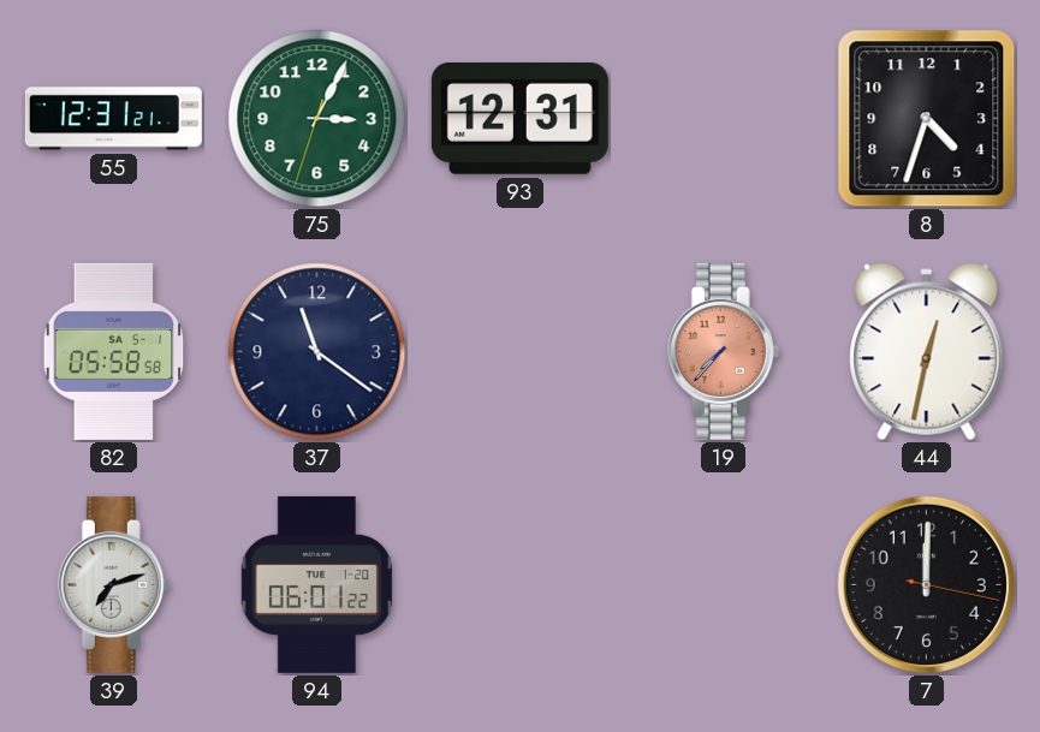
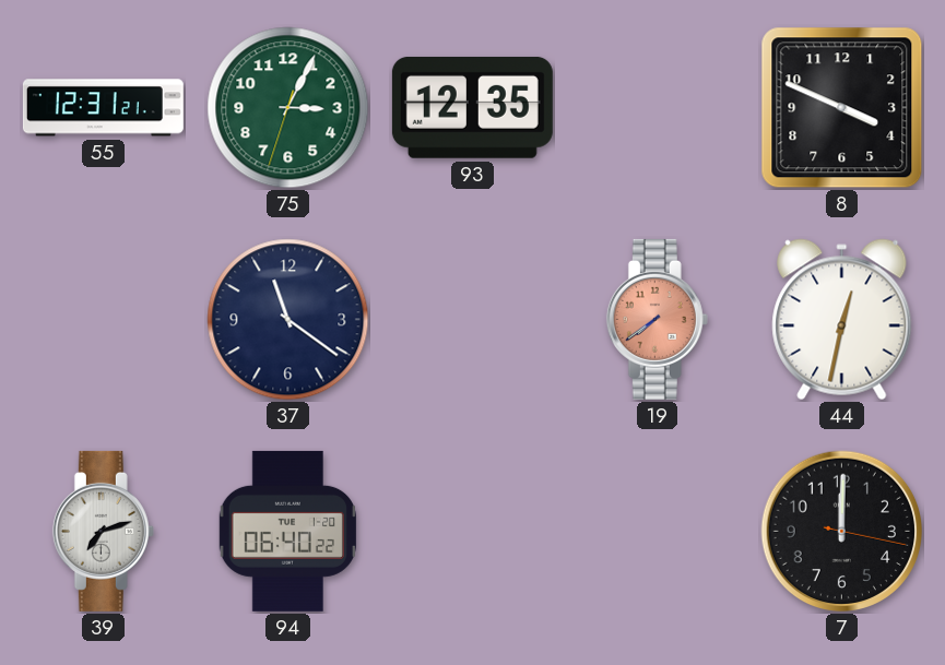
93: 12:31 -> 12:35
8: 4:33 -> 3:49
82: 05:58 -> none
19: 7:37 -> 7:39
94: 06:01 -> 06:40
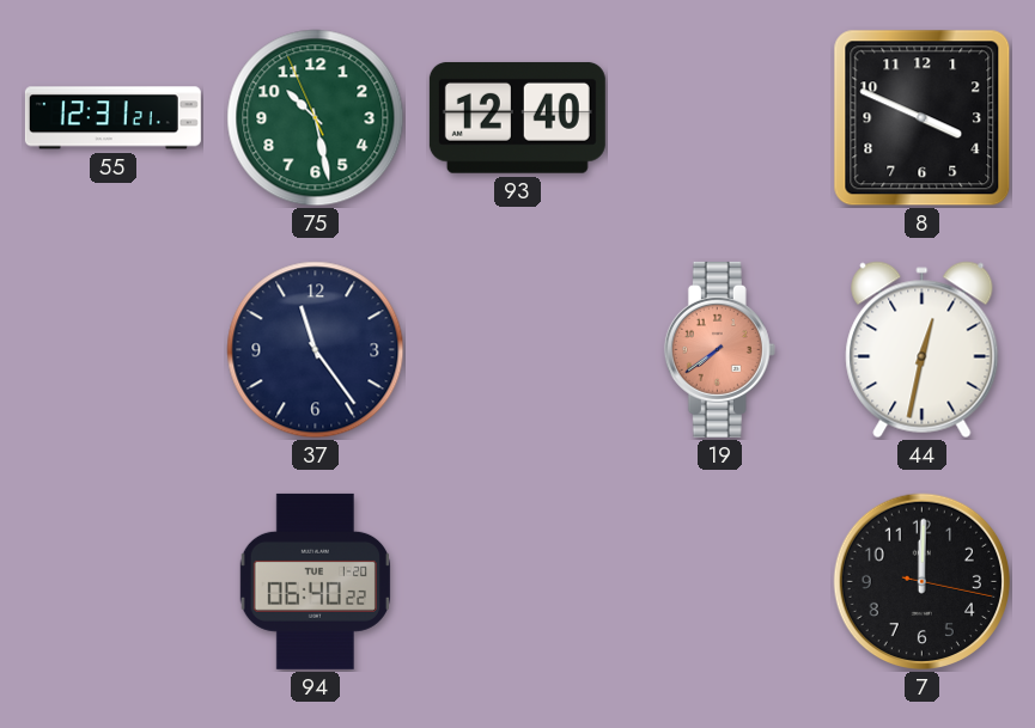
75: 3:04 -> 10:27
93: 12:35 -> 12:40
37: 11:21 -> 11:24
39: 7:12 -> none
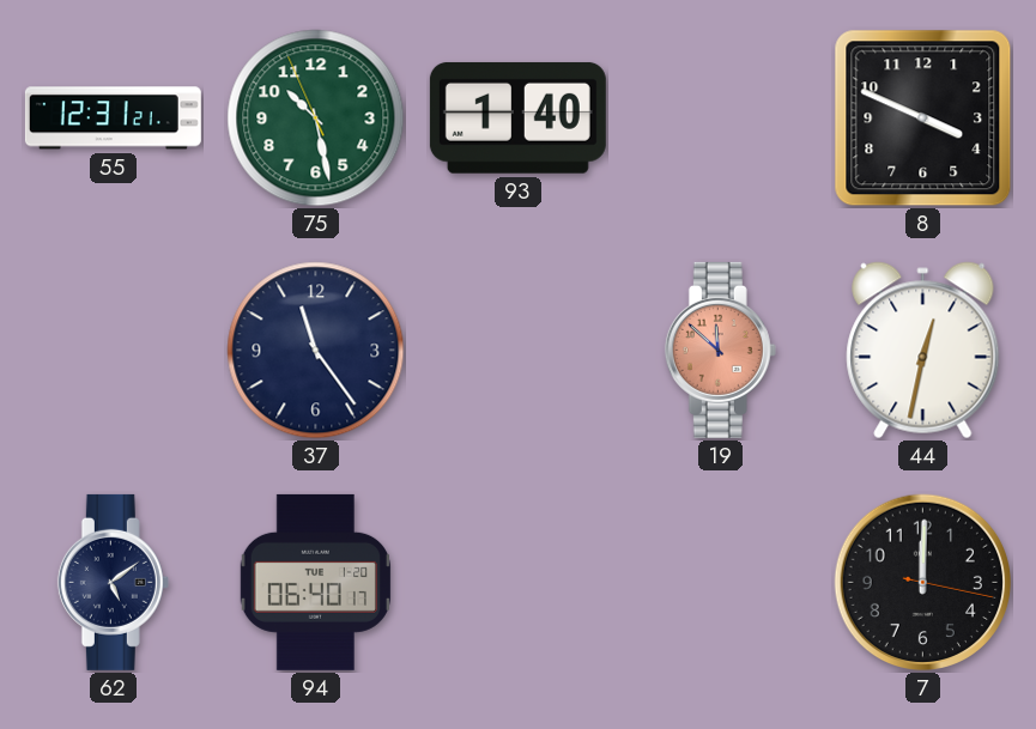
93: 12:40 -> 1:40
19: 7:39 -> 11:52
62: none -> 5:09
94: 06:40:22 -> 06:40:17
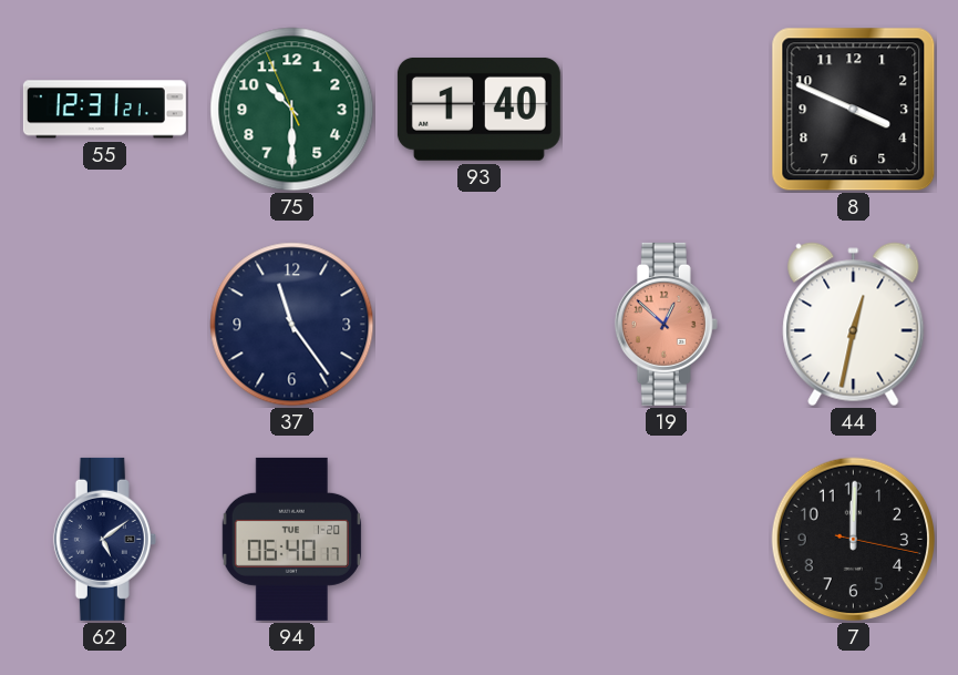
75: 10:27 -> 10:29
19: 11:52 -> 12:52
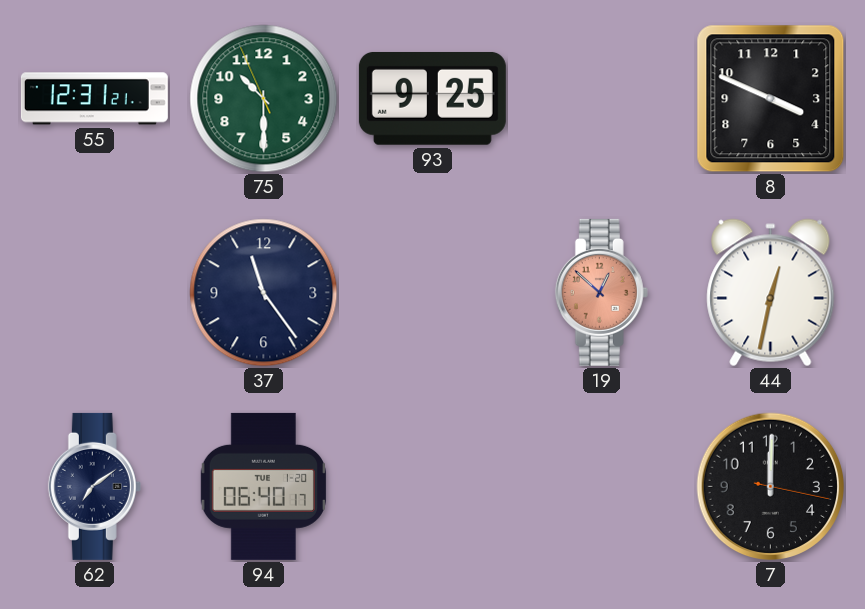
93: 1:40 -> 9:25
62: 5:09 -> 7:09
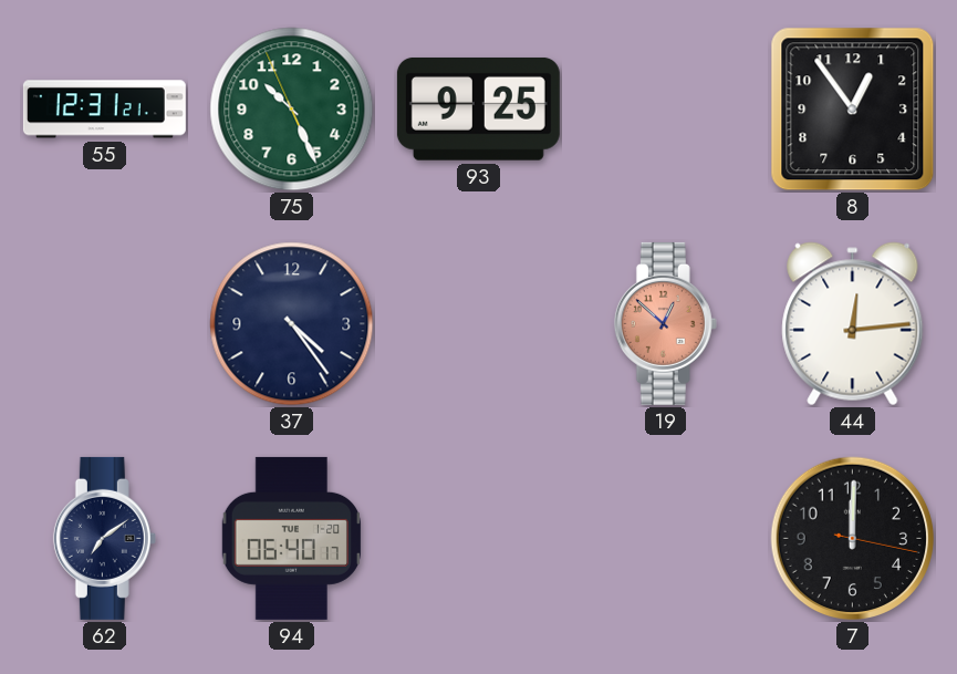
75: 10:29 -> 10:25
8: 3:49 -> 12:54
37: 11:24 -> 4:24
44: 12:32 -> 12:14
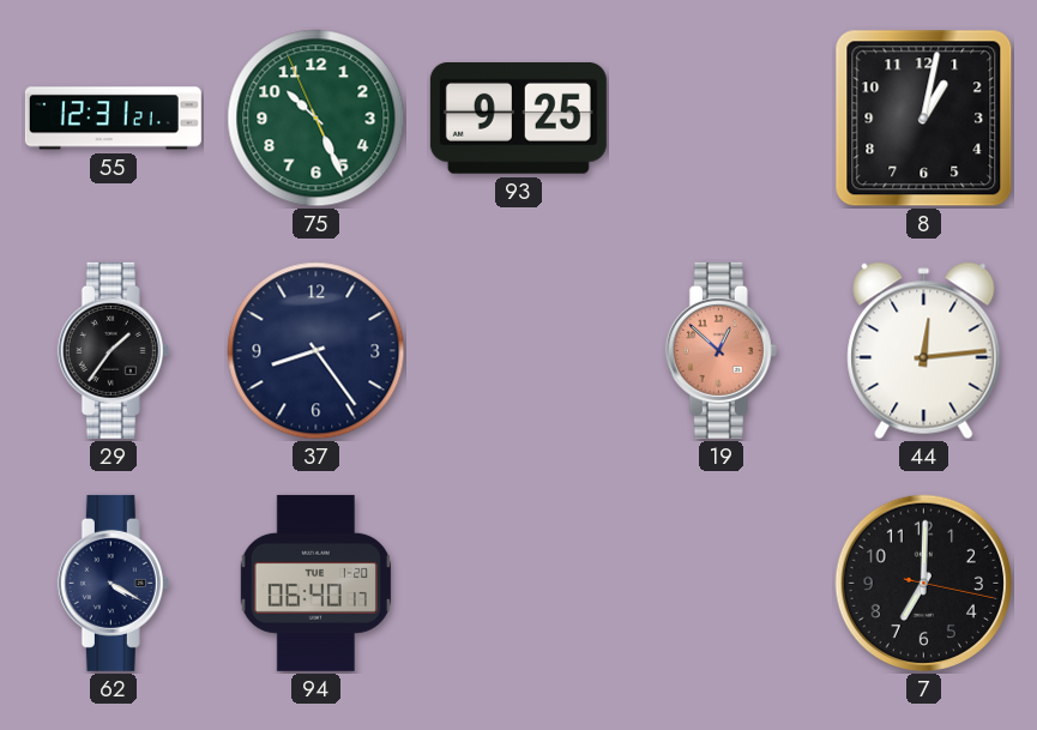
8: 12:54 -> 1:02
29: none -> 1:36
37: 4:24 -> 8:24
62: 7:09 -> 4:20
7: 12:00 -> 7:00
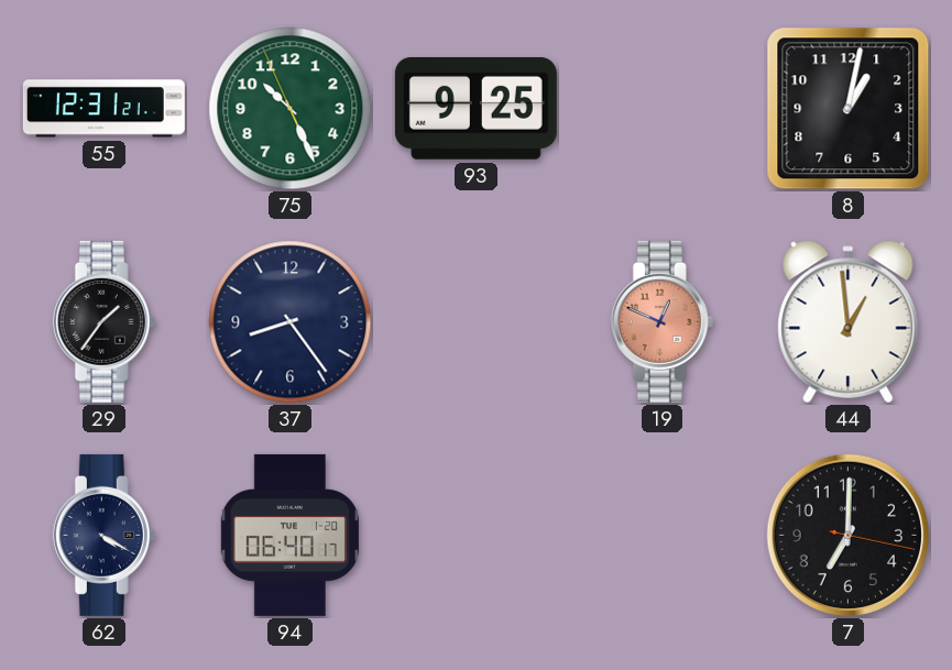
19: 12:52 -> 12:49
44: 12:14 -> 12:59
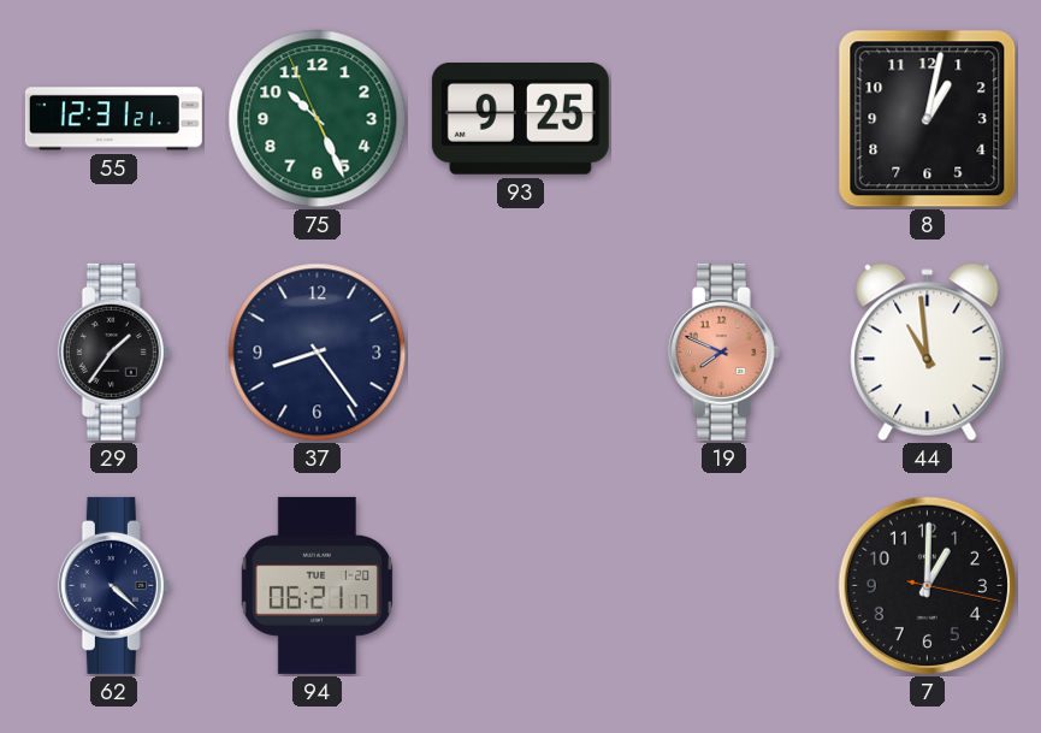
19: 12:49 -> 7:49
44: 12:59 -> 10:59
62: 4:20 -> 4:22
94: 06:40 -> 06:21
7: 7:00 -> 1:00
